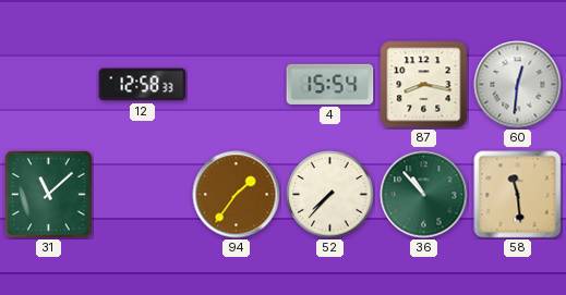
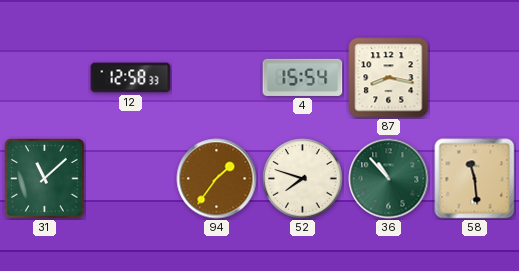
60: 12:31 -> none
52: 7:37 -> 7:48
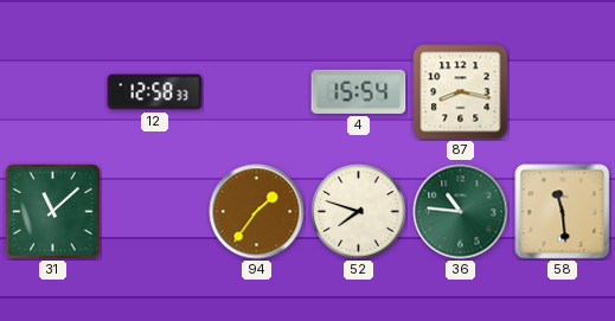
36: 10:53 -> 10:46
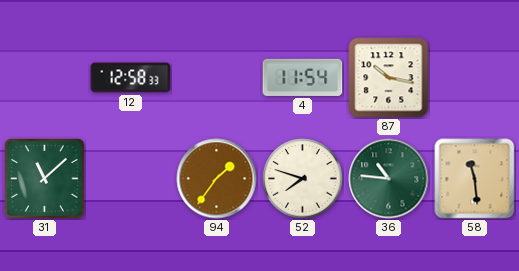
4: 15:54 -> 11:54
87: 8:17 -> 10:17
